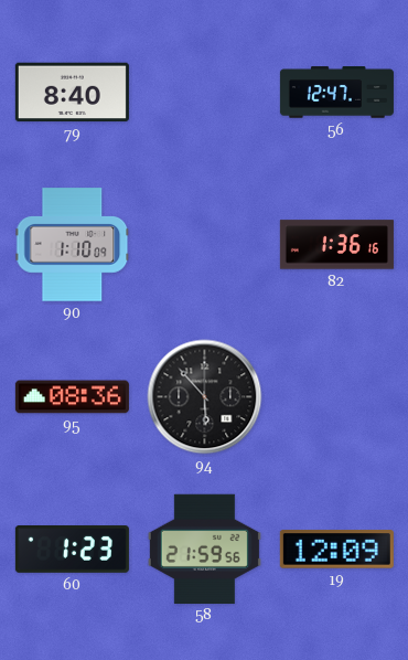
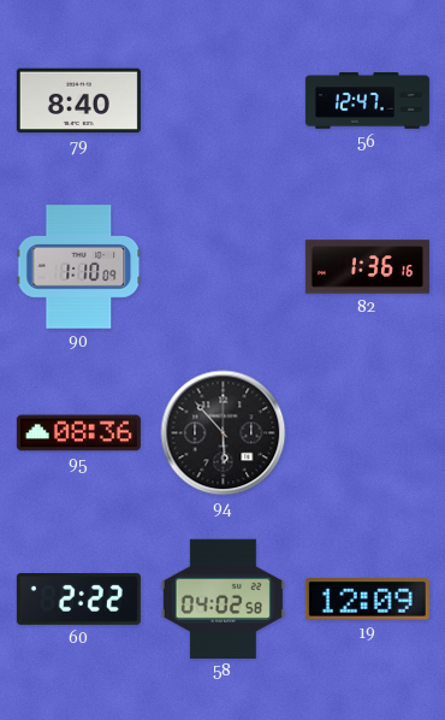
60: 1:23 -> 2:22
58: 21:59 -> 04:02
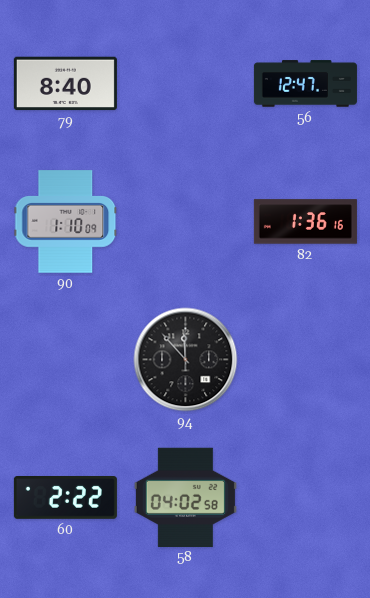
95: 08:36 -> none
94: 5:53 -> 11:53
19: 12:09 -> none
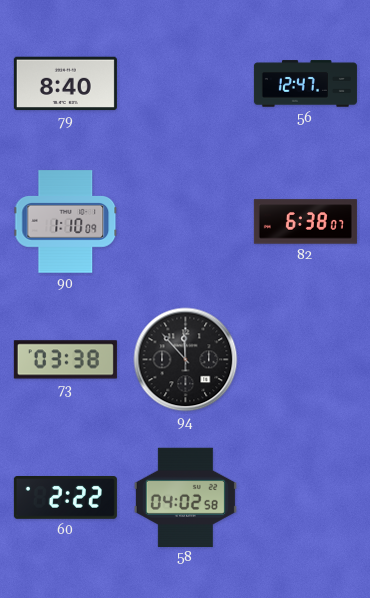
82: 1:36 -> 6:38
73: none -> 03:38
